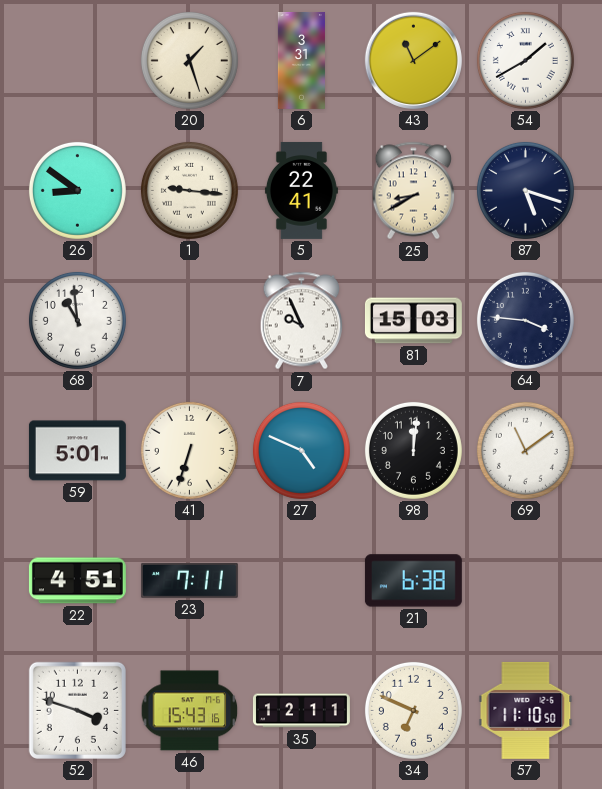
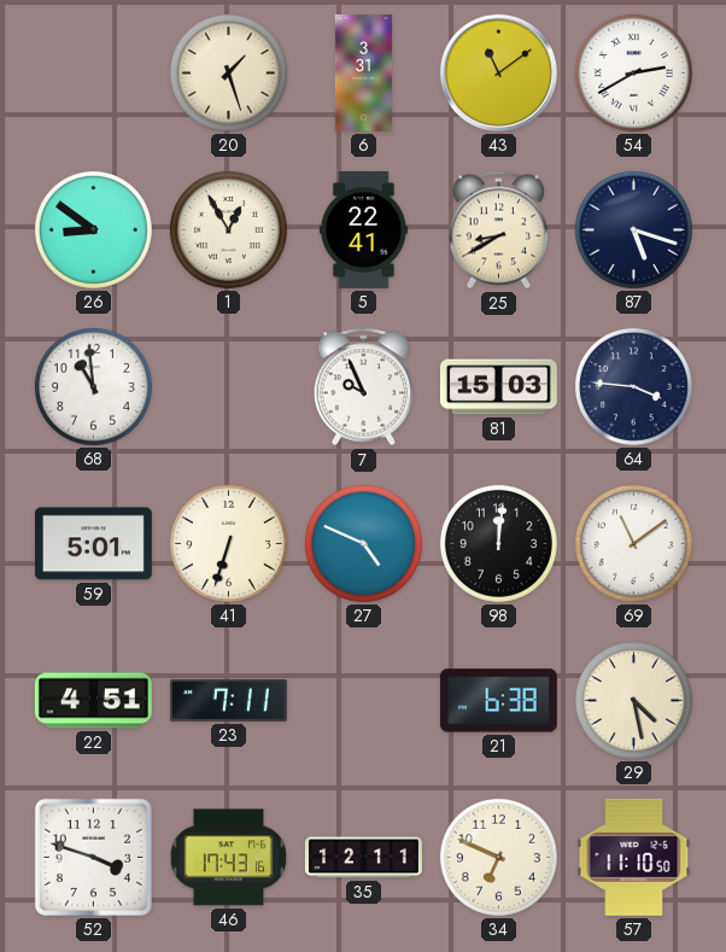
54: 1:40 -> 2:40
1: 9:16 -> 12:55
29: none -> 4:28
46: 15:43 -> 17:43
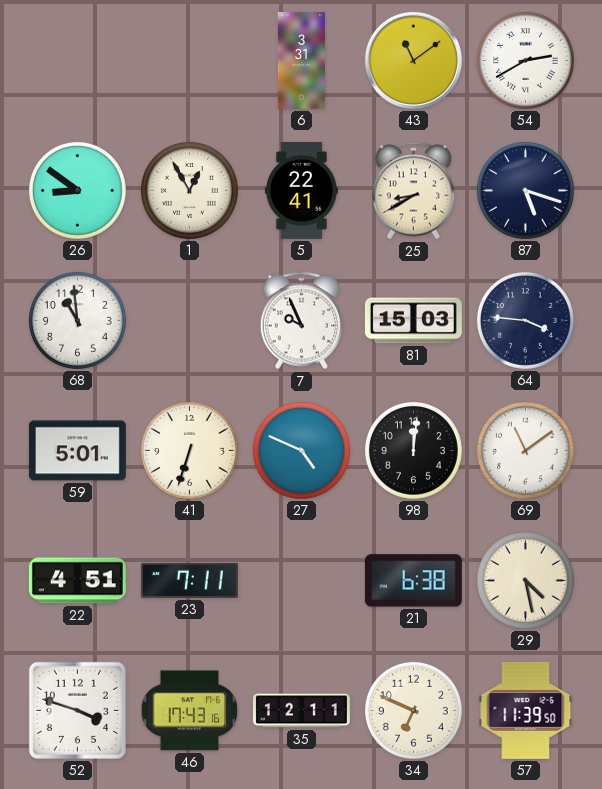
20: 1:27 -> none
57: 11:10 -> 11:39
